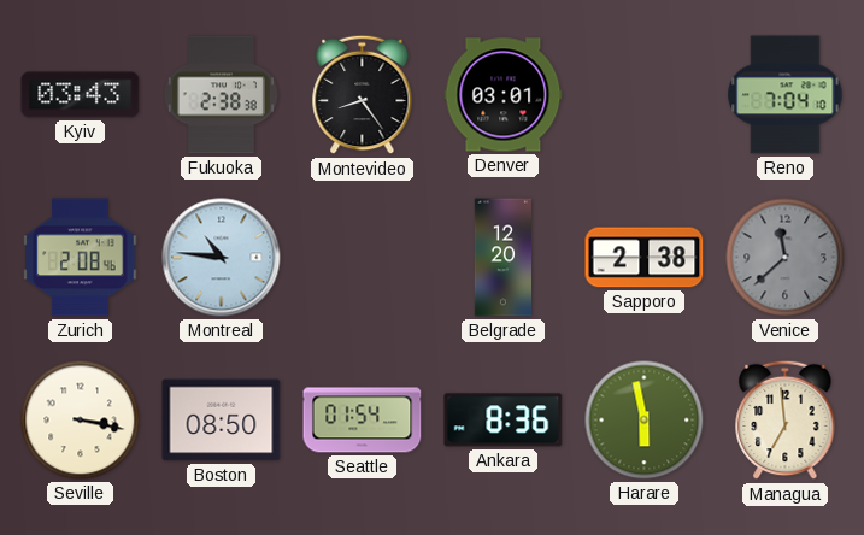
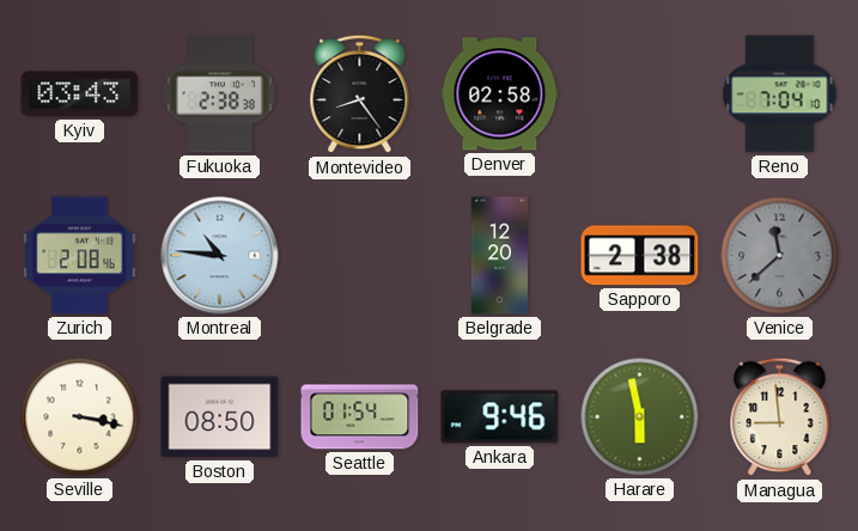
Denver: 03:01 -> 02:58
Ankara: 8:36 -> 9:46
Managua: 6:59 -> 8:59
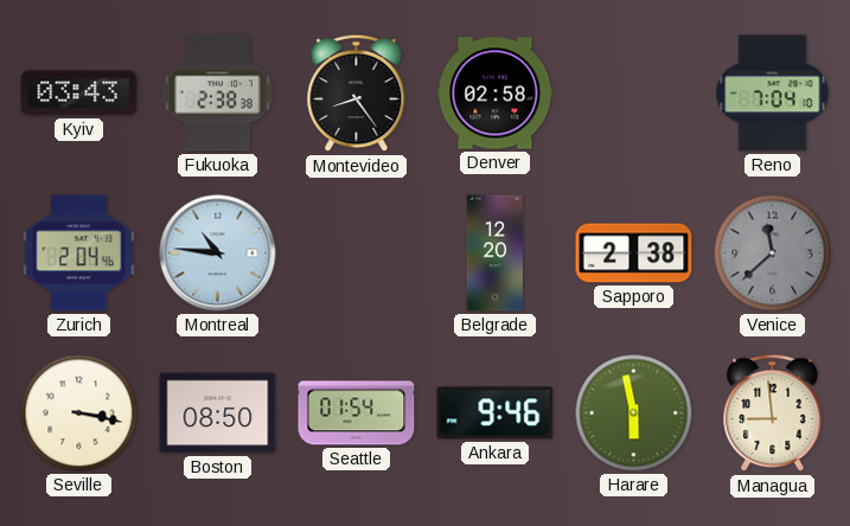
Zurich: 2:08 -> 2:04
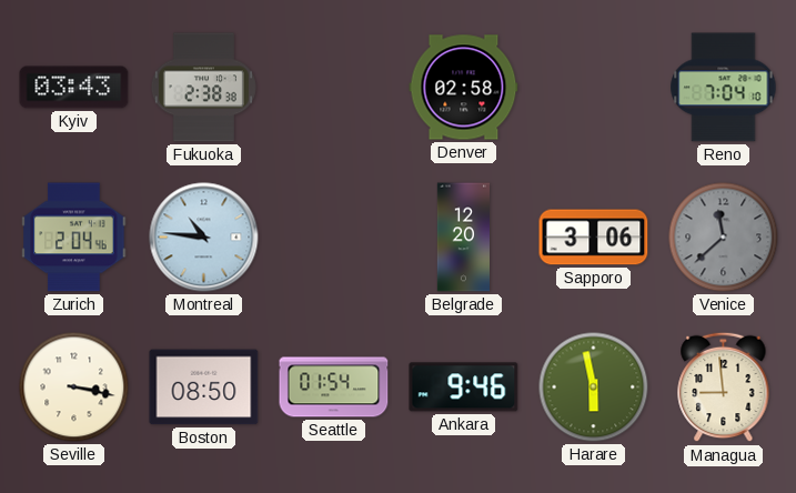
Montevideo: 8:24 -> none
Sapporo: 2:38 -> 3:06
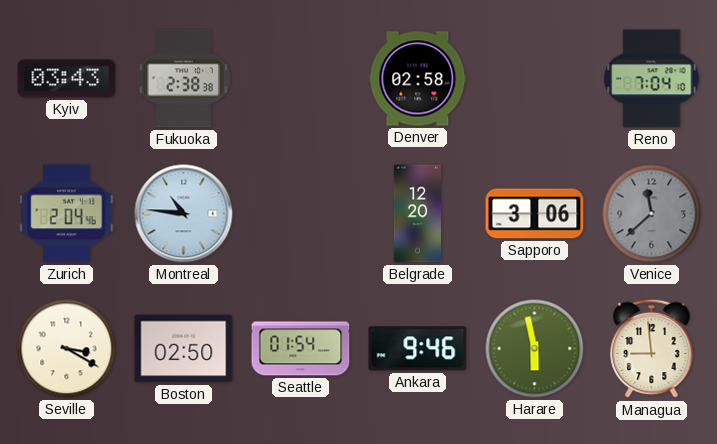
Seville: 3:17 -> 3:20
Boston: 08:50 -> 02:50
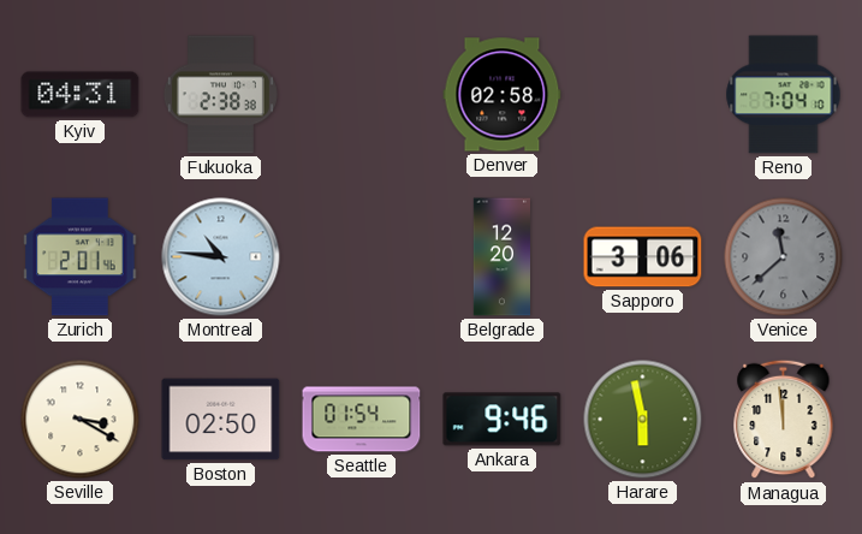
Kyiv: 03:43 -> 04:31
Zurich: 2:04 -> 2:01
Managua: 8:59 -> 11:59
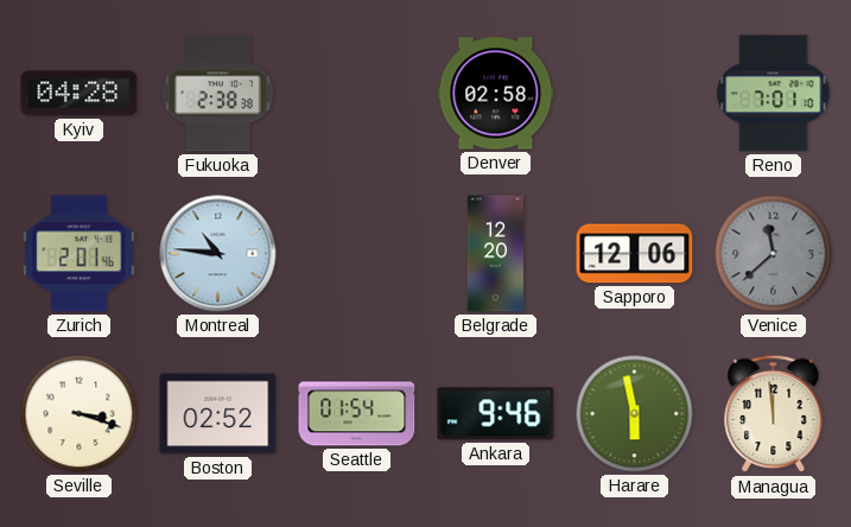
Kyiv: 04:31 -> 04:28
Reno: 7:04 -> 7:01
Sapporo: 3:06 -> 12:06
Seville: 3:20 -> 3:18
Boston: 02:50 -> 02:52
